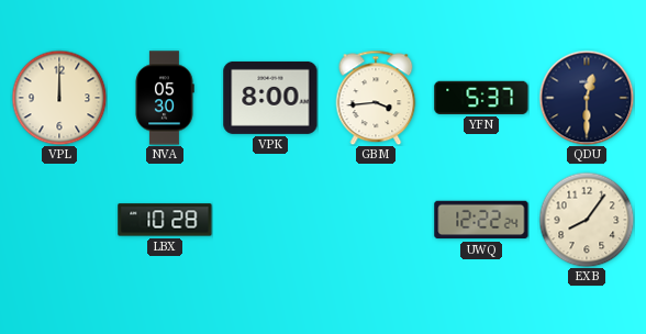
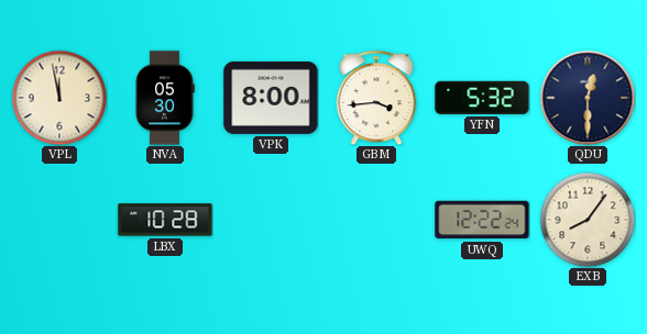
VPL: 12:00 -> 11:58
YFN: 5:37 -> 5:32
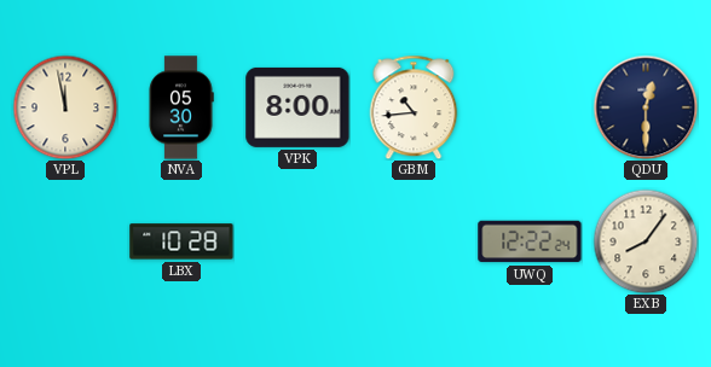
GBM: 3:44 -> 10:44
YFN: 5:32 -> none
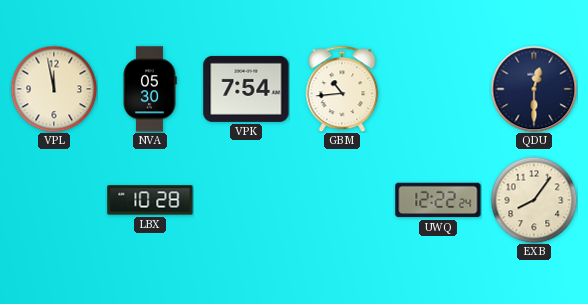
VPK: 8:00 -> 7:54
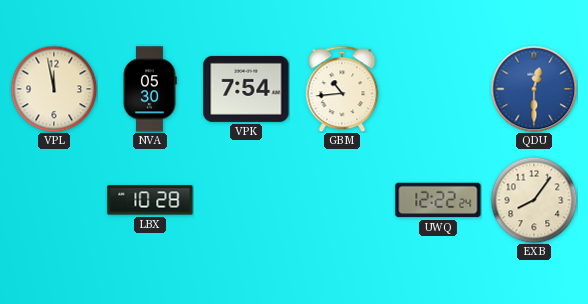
QDU dial: navy -> blue
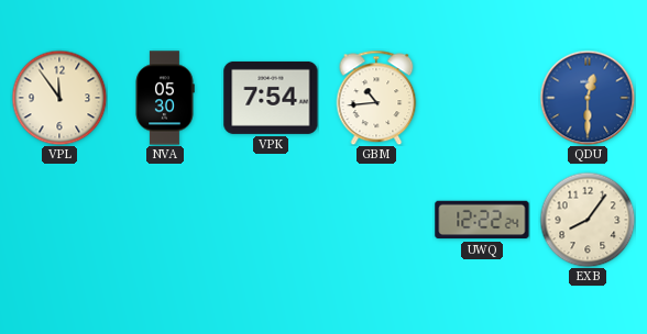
VPL: 11:58 -> 11:54
LBX: 10:28 -> none
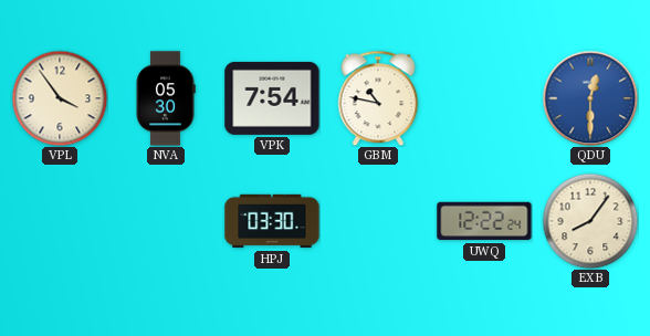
VPL: 11:54 -> 3:54
GBM: 10:44 -> 10:47
HPJ: none -> 03:30
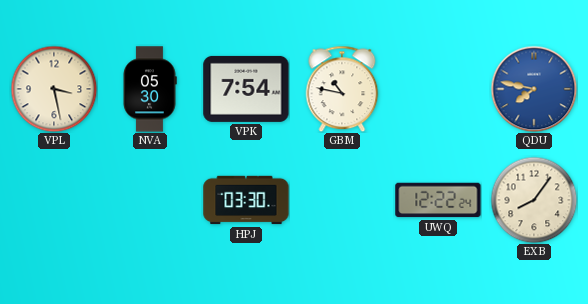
VPL: 3:54 -> 3:28
QDU: 12:30 -> 7:47
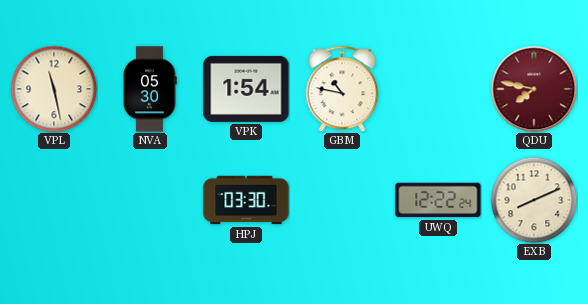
VPL: 3:28 -> 11:28
VPK: 7:54 -> 1:54
QDU dial: blue -> burgundy
EXB: 8:06 -> 8:11
